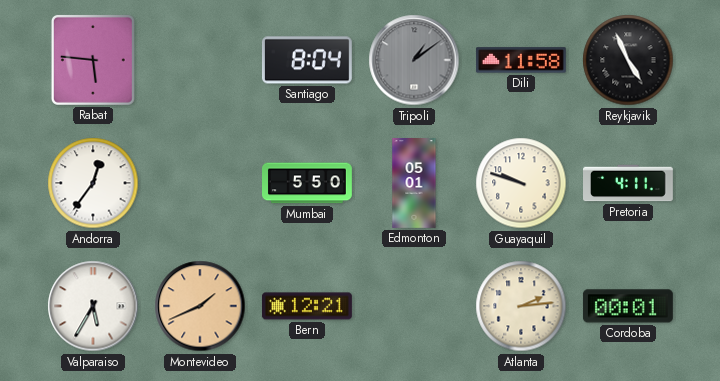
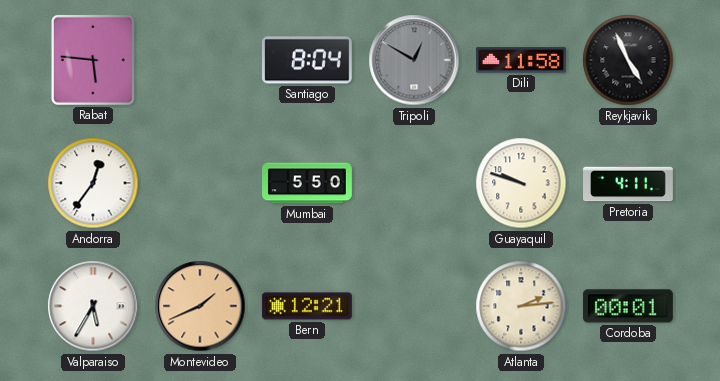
Tripoli: 1:09 -> 12:50
Edmonton: 05:01 -> none
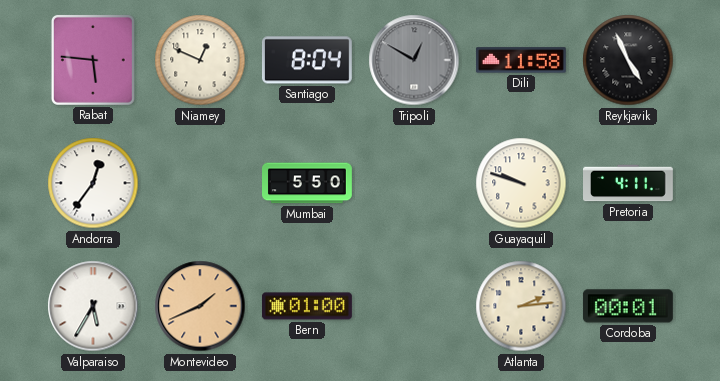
Niamey: none -> 12:49
Bern: 12:21 -> 01:00
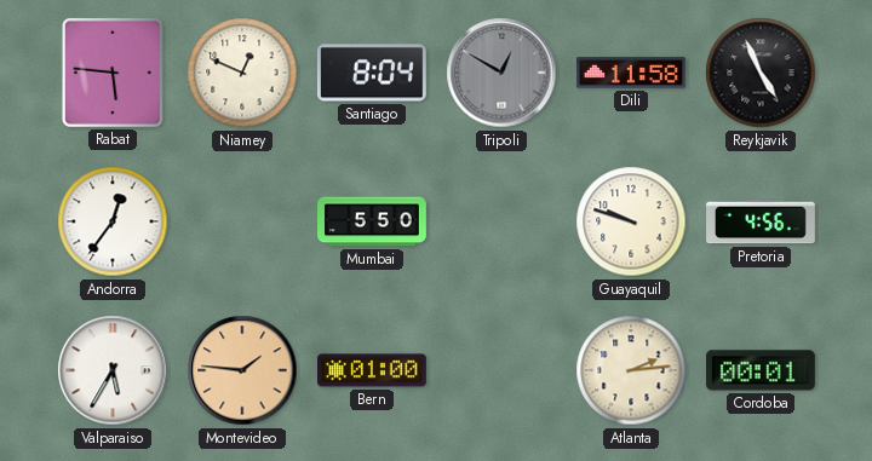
Pretoria: 4:11 -> 4:56
Montevideo: 1:41 -> 1:46
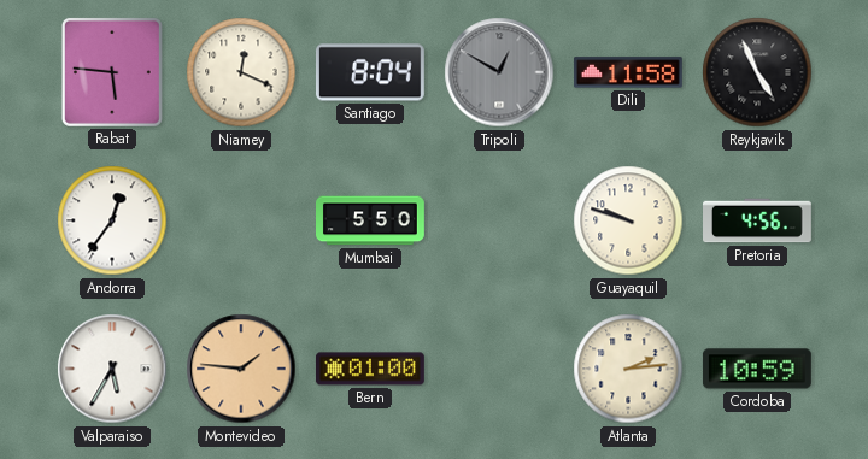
Niamey: 12:49 -> 12:19
Cordoba: 00:01 -> 10:59
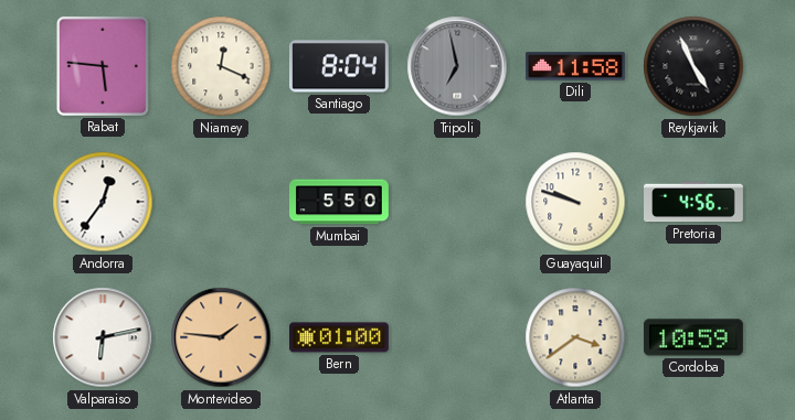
Tripoli: 12:50 -> 6:58
Valparaiso: 5:35 -> 6:13
Atlanta: 2:14 -> 3:39
